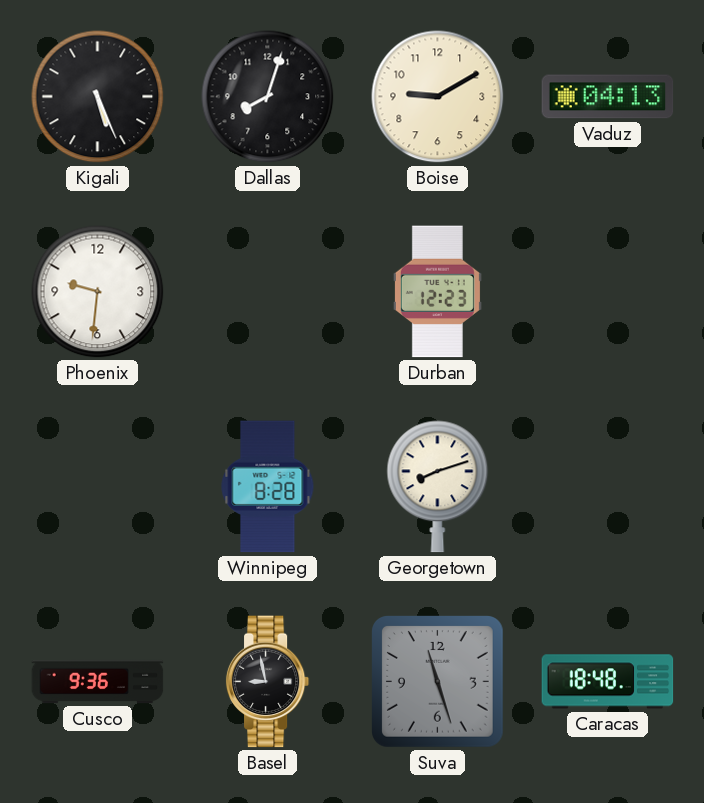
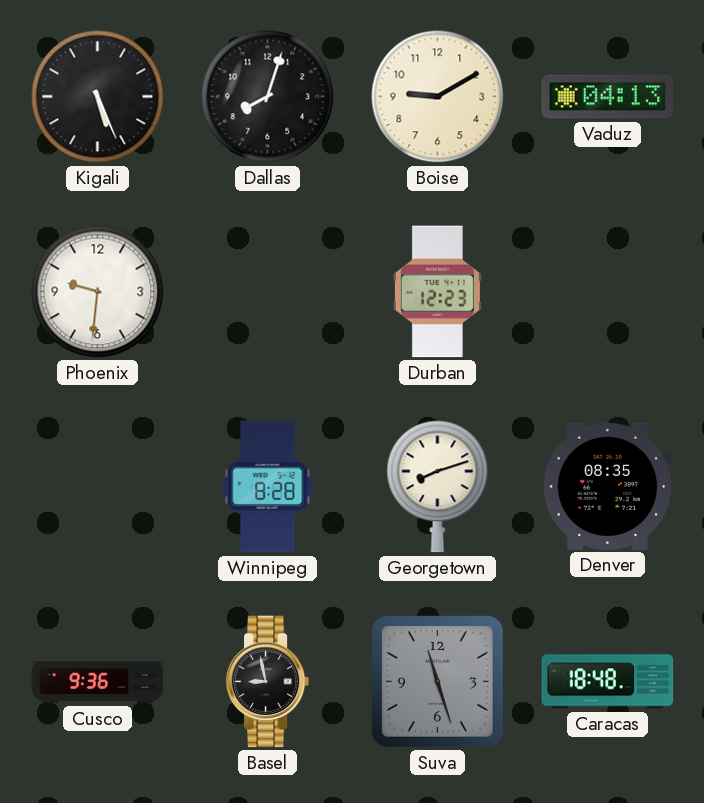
Denver: none -> 08:35
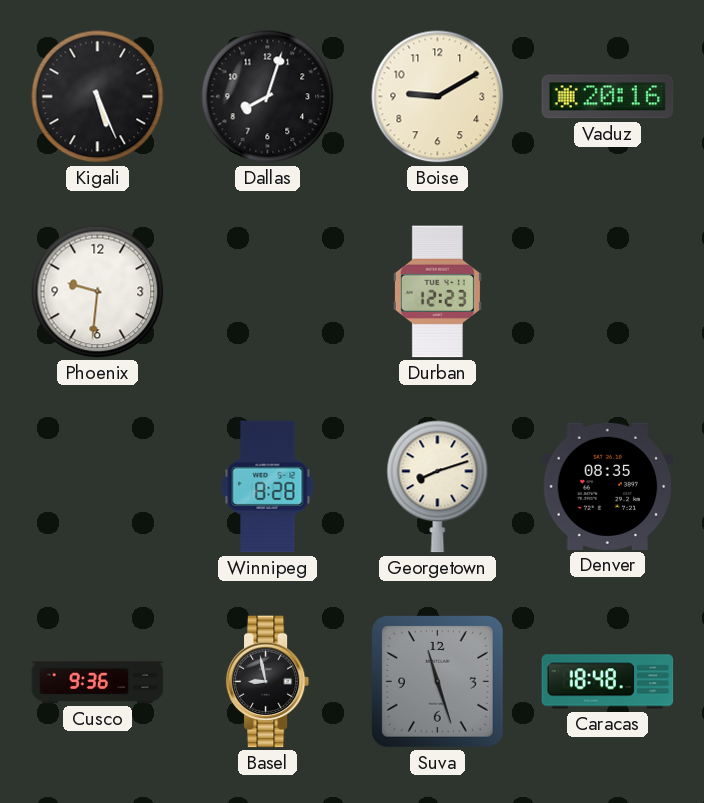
Vaduz: 04:13 -> 20:16
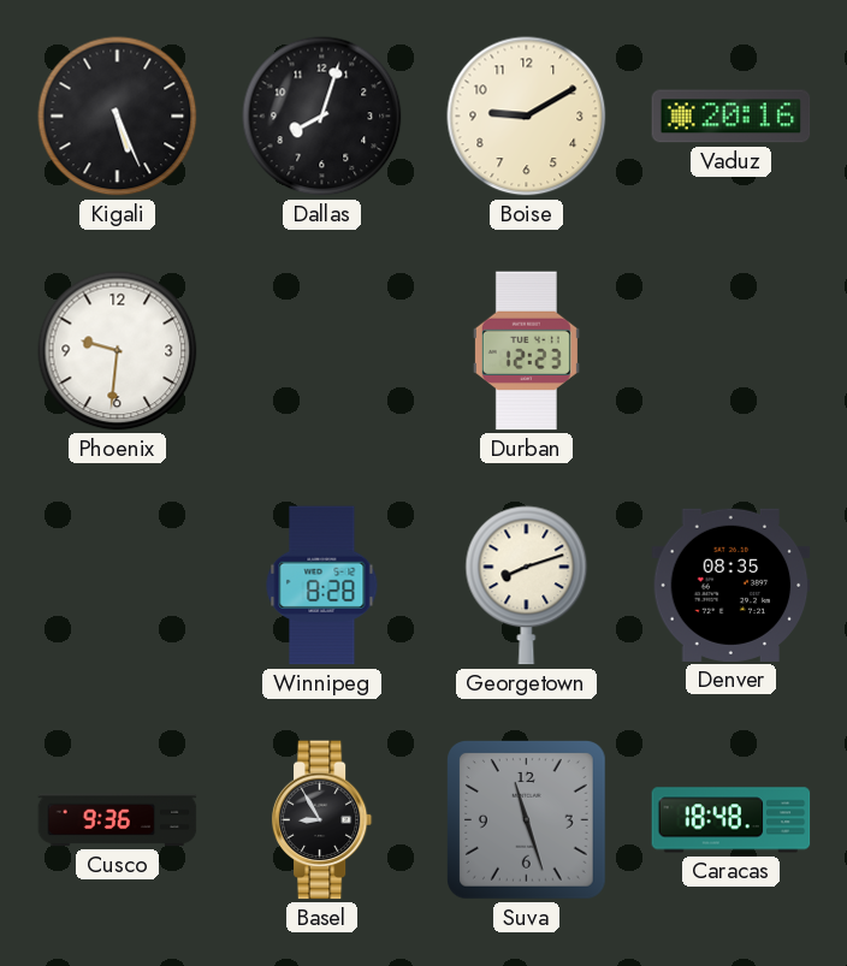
Basel: 8:58 -> 8:55
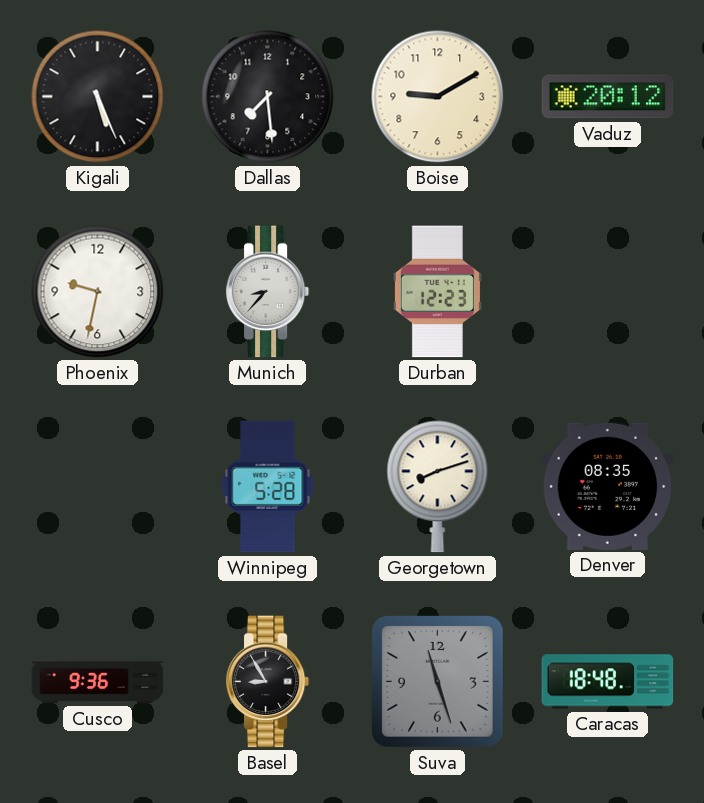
Dallas: 8:03 -> 7:29
Vaduz: 20:16 -> 20:12
Phoenix: 9:31 -> 9:32
Munich: none -> 8:37
Winnipeg: 8:28 -> 5:28
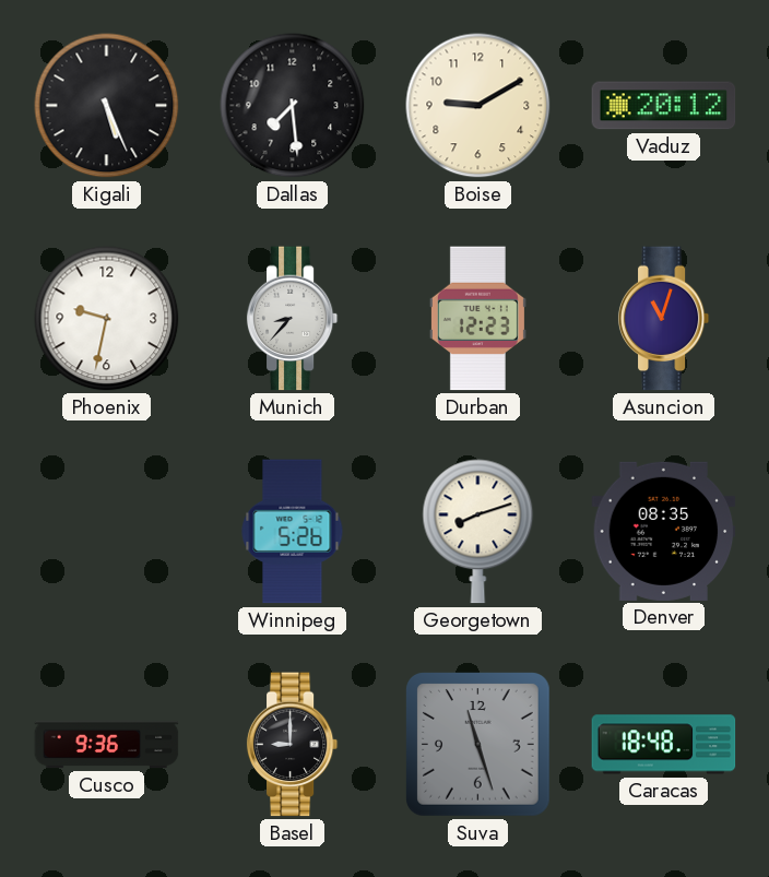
Asuncion: none -> 11:03
Winnipeg: 5:28 -> 5:26
Basel: 8:55 -> 9:00
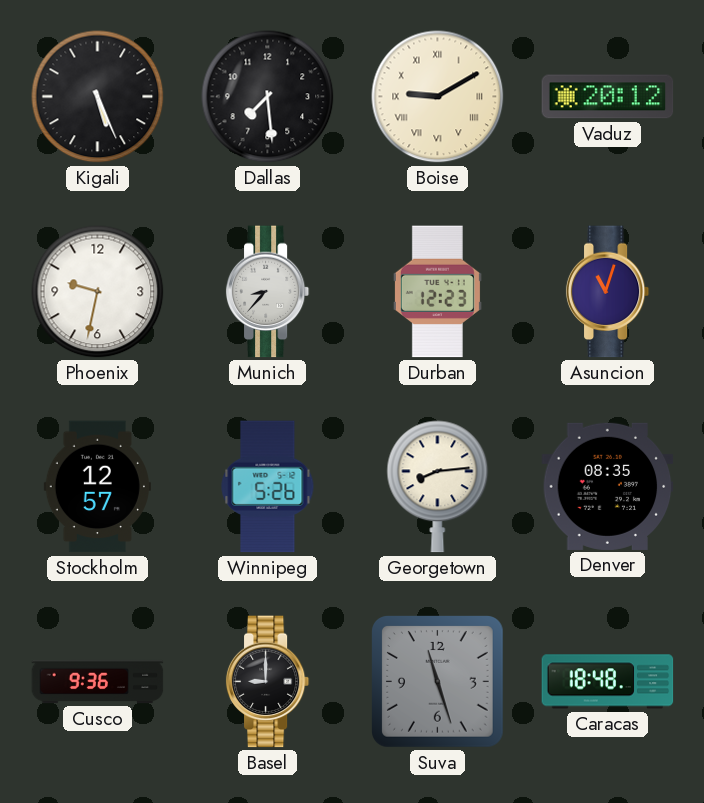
Boise numerals: Arabic -> Roman
Stockholm: none -> 12:57
Georgetown: 8:12 -> 8:14
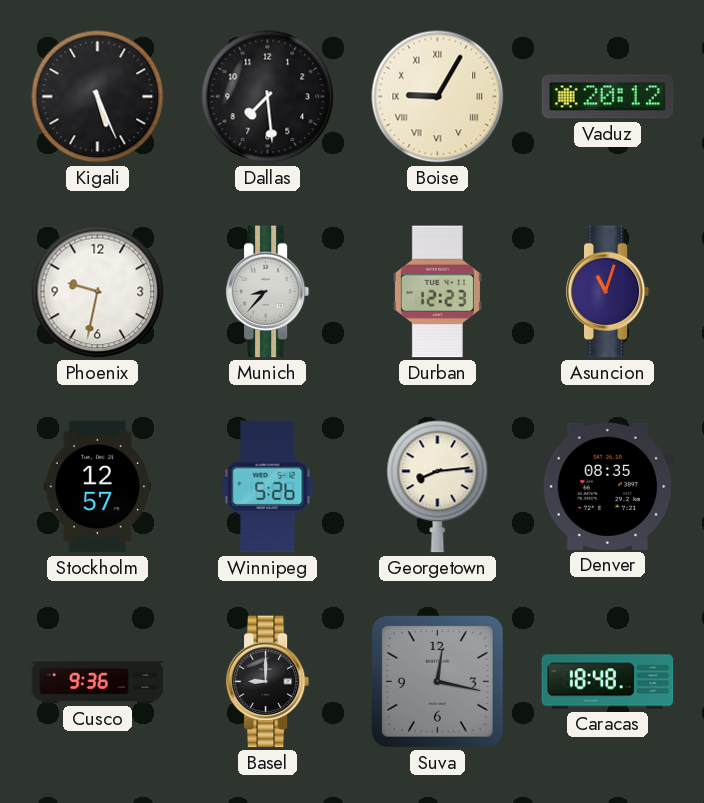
Boise: 9:10 -> 9:05
Suva: 11:27 -> 12:17
